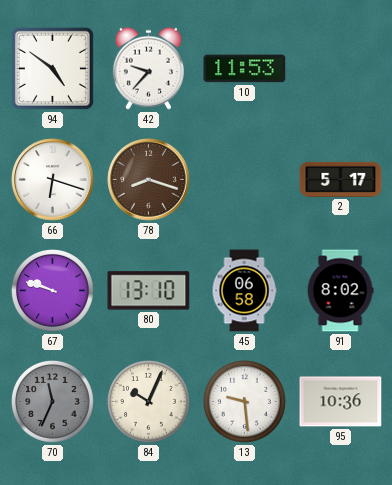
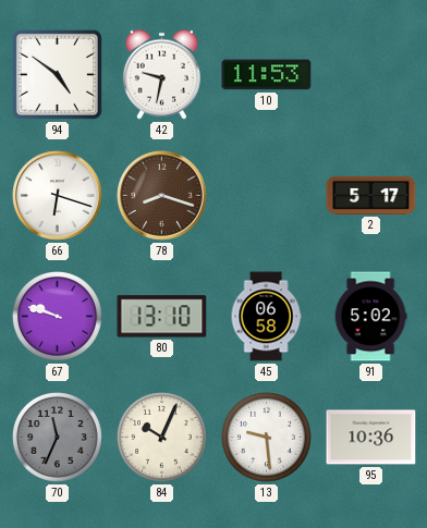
42: 9:37 -> 9:32
91: 8:02 -> 5:02
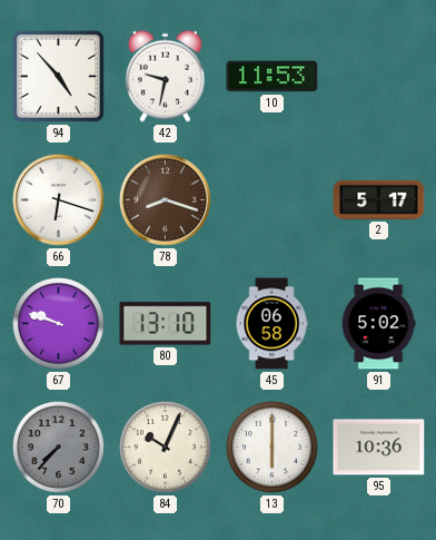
94: 4:51 -> 4:53
70: 11:34 -> 7:37
13: 9:29 -> 6:00
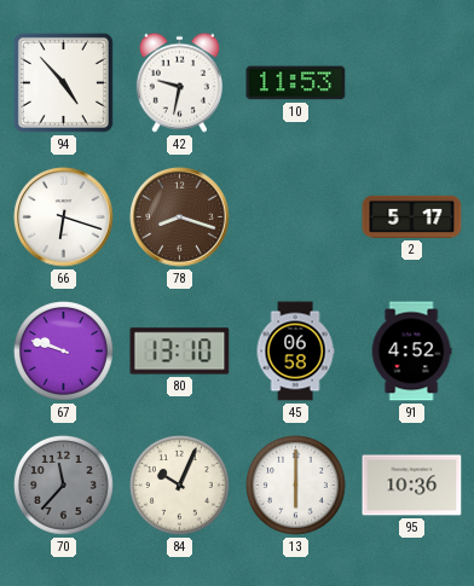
91: 5:02 -> 4:52
70: 7:37 -> 11:37
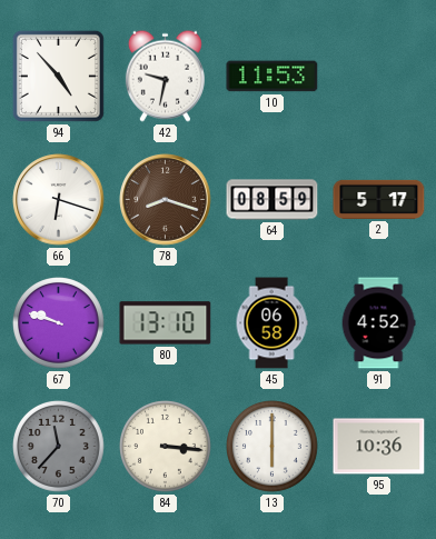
64: none -> 08:59
84: 10:04 -> 3:16
